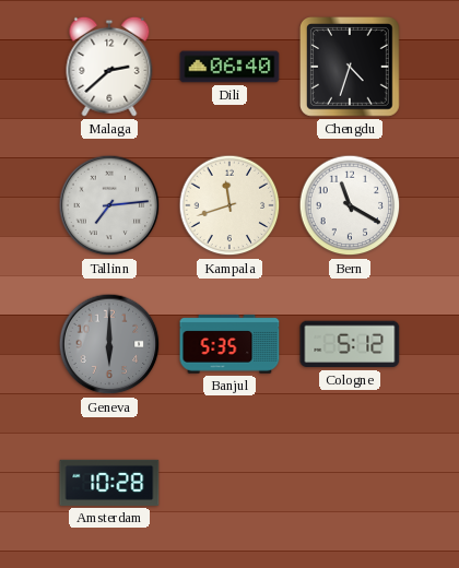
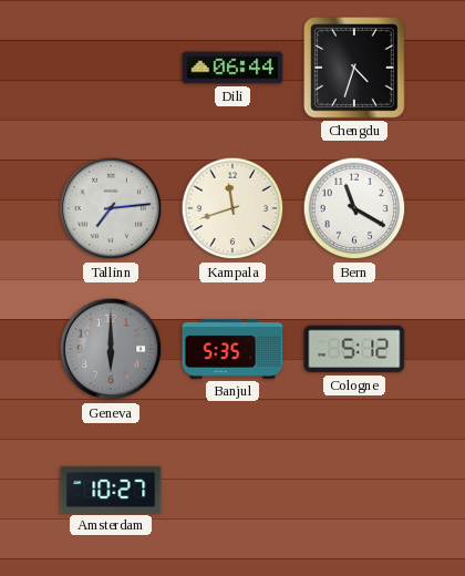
Malaga: 2:38 -> none
Dili: 06:40 -> 06:44
Amsterdam: 10:28 -> 10:27
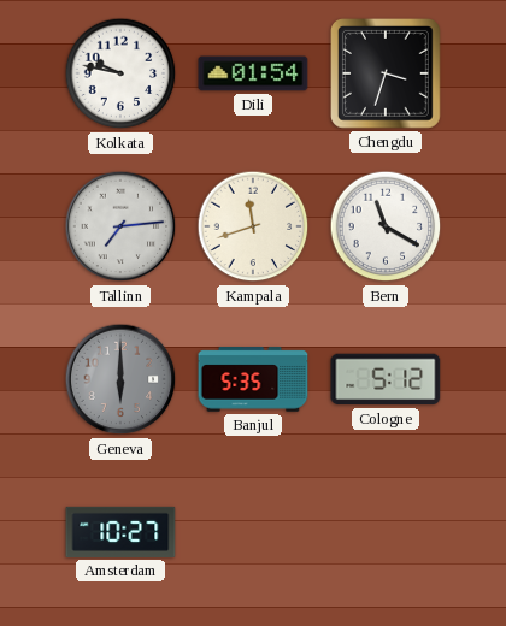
Kolkata: none -> 9:47
Dili: 06:44 -> 01:54
Chengdu: 4:33 -> 3:33
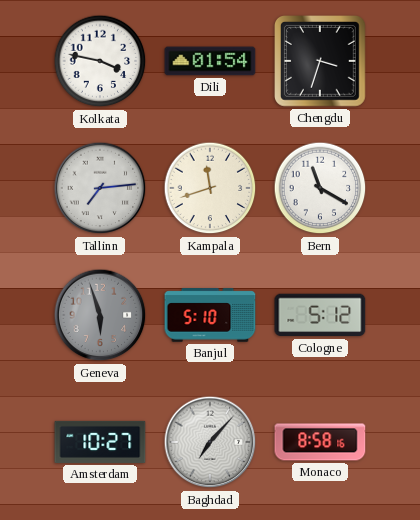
Kolkata: 9:47 -> 3:47
Geneva: 6:00 -> 5:57
Banjul: 5:35 -> 5:10
Baghdad: none -> 7:07
Monaco: none -> 8:58
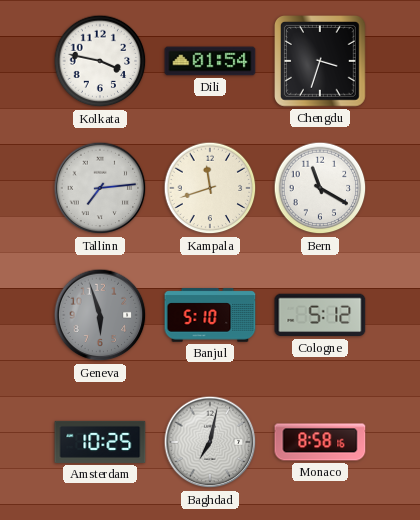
Amsterdam: 10:27 -> 10:25
Baghdad: 7:07 -> 7:02
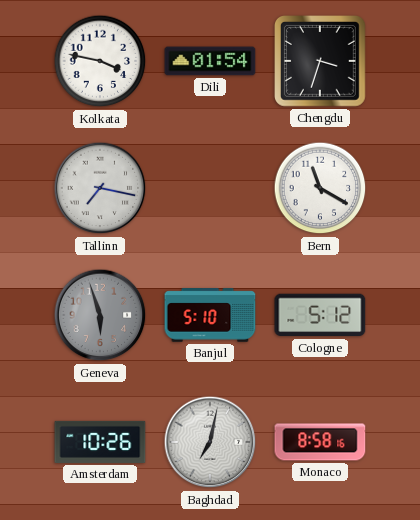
Tallinn: 7:14 -> 7:17
Kampala: 11:42 -> none
Amsterdam: 10:25 -> 10:26
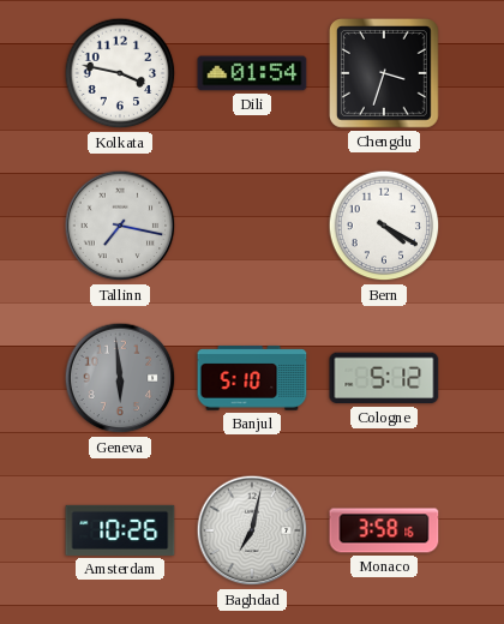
Bern: 11:20 -> 4:20
Geneva: 5:57 -> 5:59
Monaco: 8:58 -> 3:58
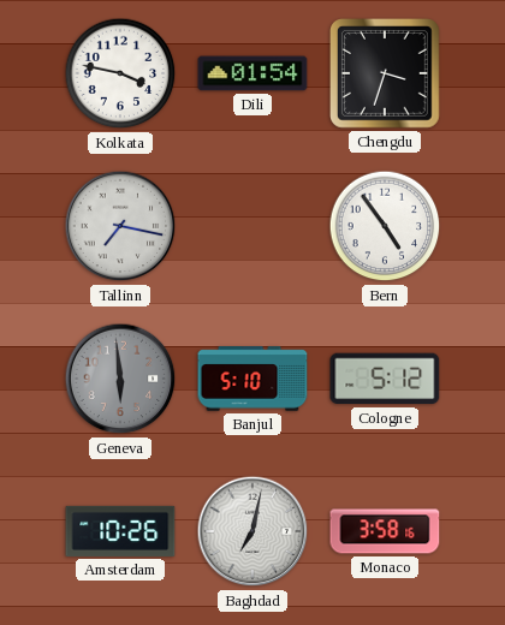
Bern: 4:20 -> 4:54
